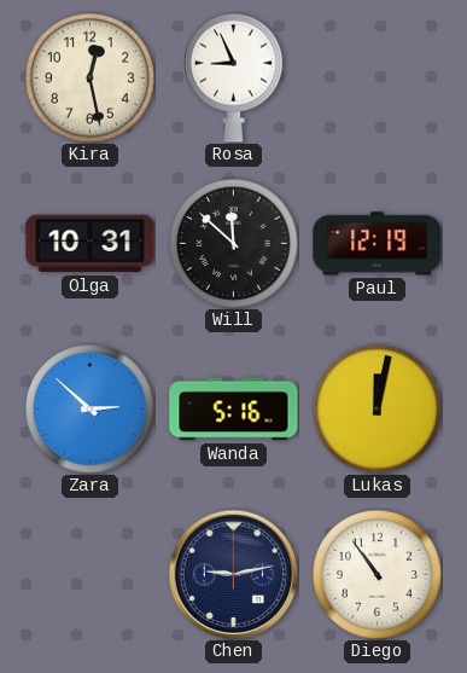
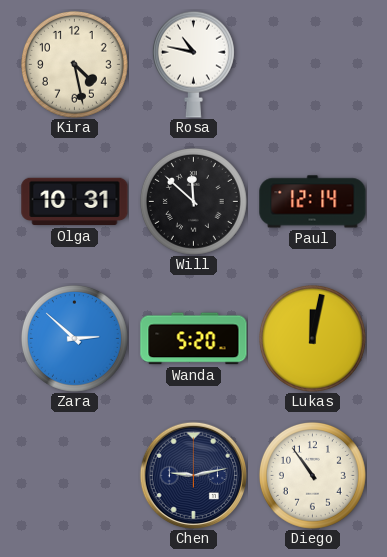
Kira: 12:28 -> 4:28
Rosa: 8:56 -> 10:47
Paul: 12:19 -> 12:14
Wanda: 5:16 -> 5:20
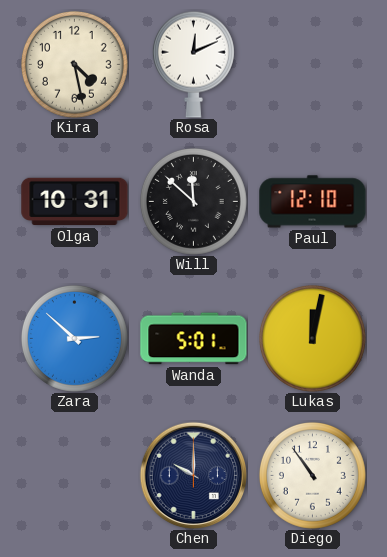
Rosa: 10:47 -> 12:11
Paul: 12:14 -> 12:10
Wanda: 5:20 -> 5:01
Chen: 9:13 -> 10:00
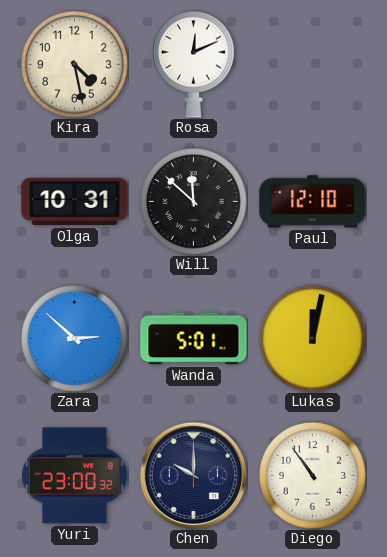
Yuri: none -> 23:00
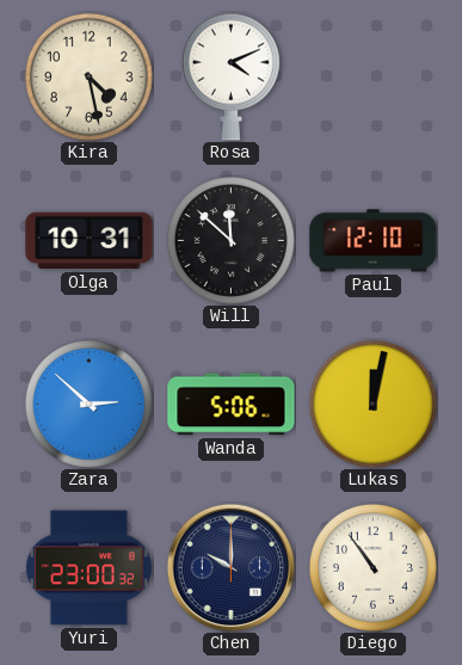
Rosa: 12:11 -> 4:11
Wanda: 5:01 -> 5:06
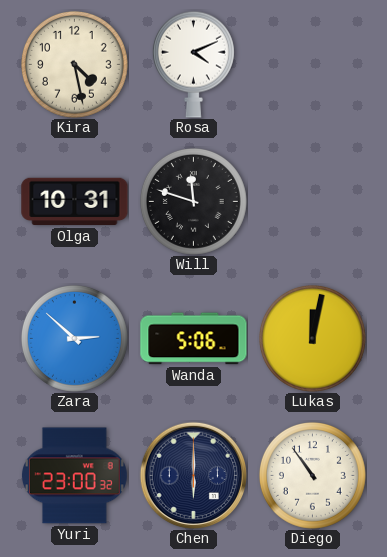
Will: 11:52 -> 11:48
Paul: 12:10 -> none
Chen: 10:00 -> 6:00
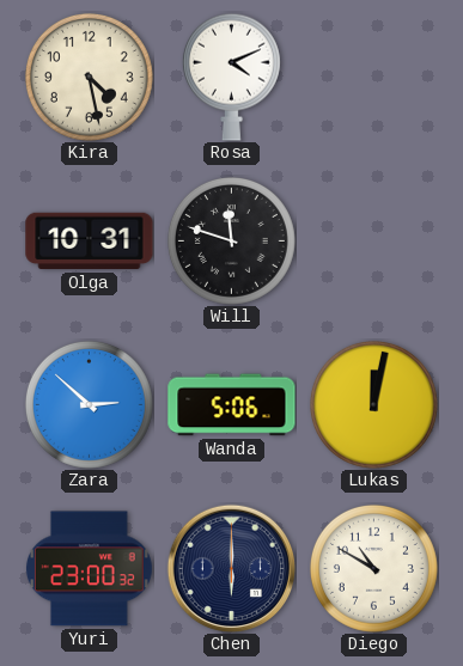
Diego: 10:54 -> 10:50
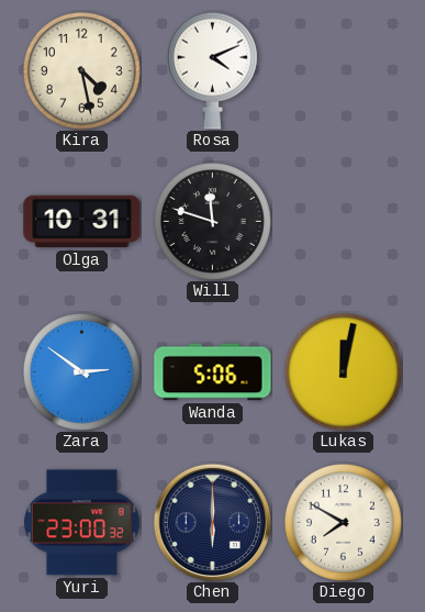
Zara: 2:52 -> 2:51
Diego: 10:50 -> 7:50
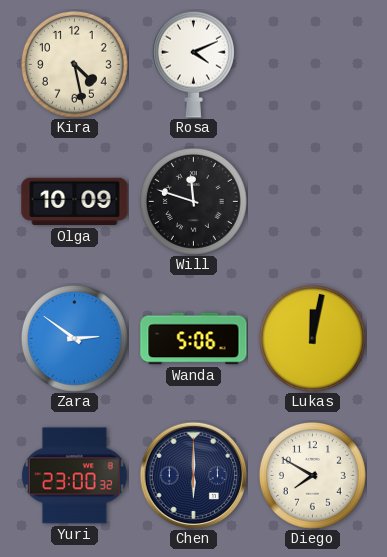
Olga: 10:31 -> 10:09
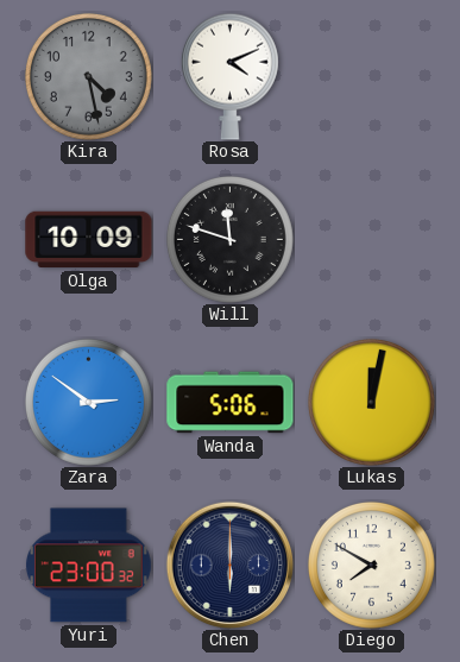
Kira dial: cream -> grey
